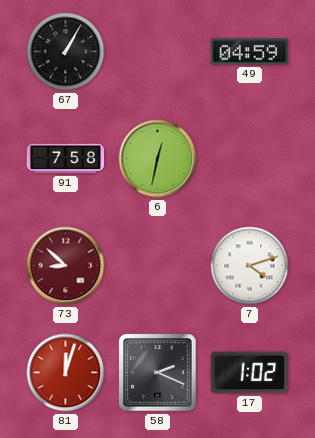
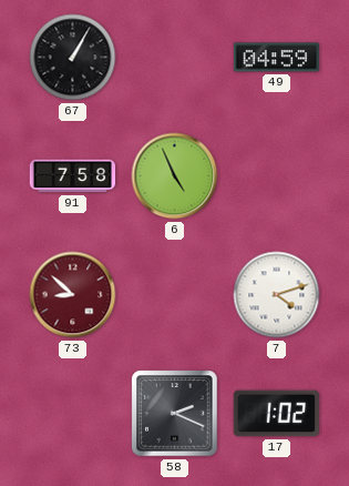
6: 12:32 -> 4:56
81: 12:03 -> none
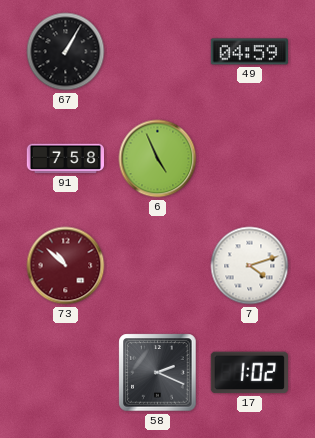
73: 8:52 -> 10:52
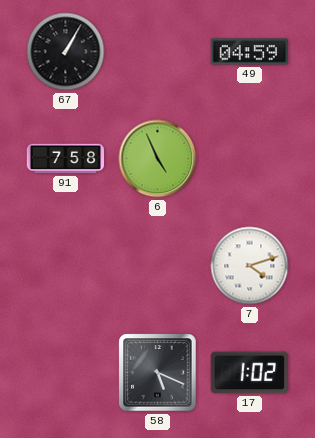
73: 10:52 -> none
58: 2:19 -> 5:19
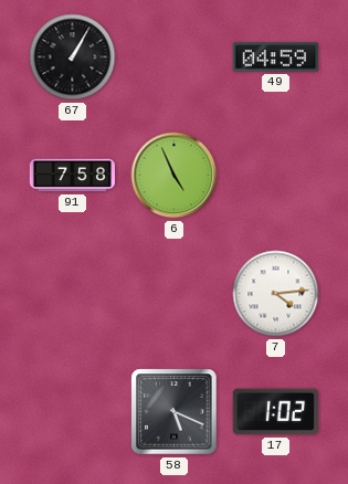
7: 4:12 -> 4:14
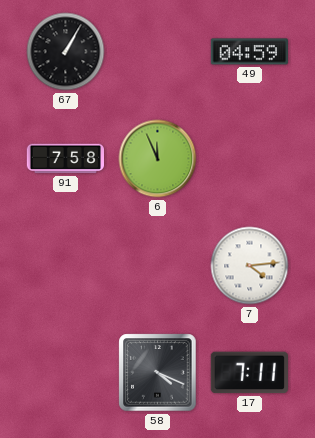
6: 4:56 -> 11:56
58: 5:19 -> 4:19
17: 1:02 -> 7:11
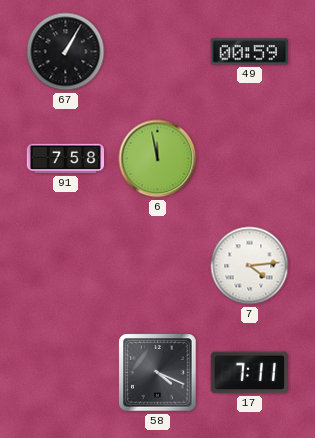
49: 04:59 -> 00:59
6: 11:56 -> 11:58
